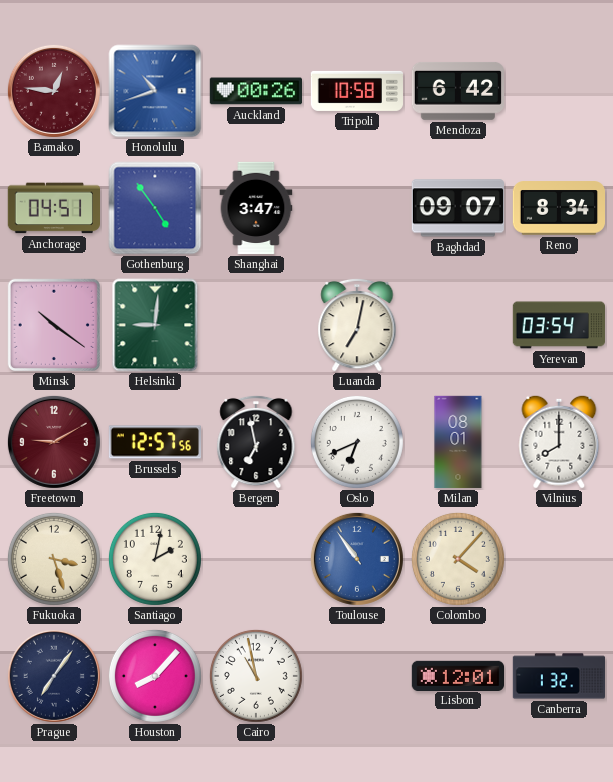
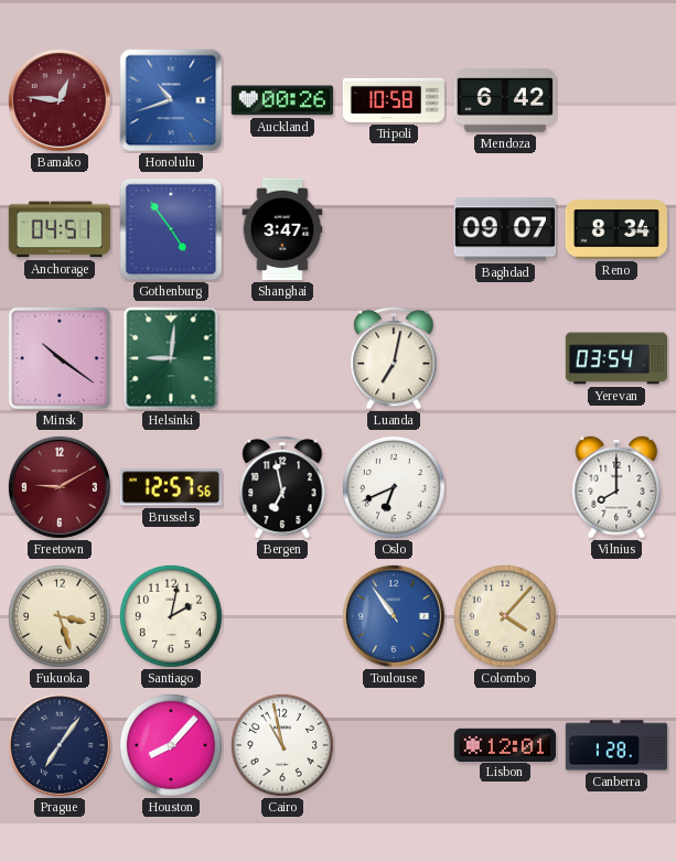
Milan: 08:01 -> none
Canberra: 1:32 -> 1:28
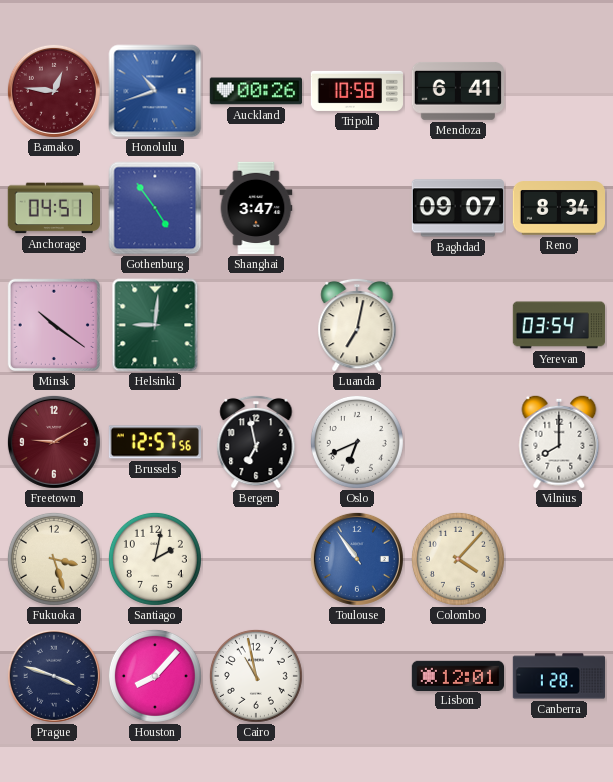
Mendoza: 6:42 -> 6:41
Prague: 7:06 -> 3:48
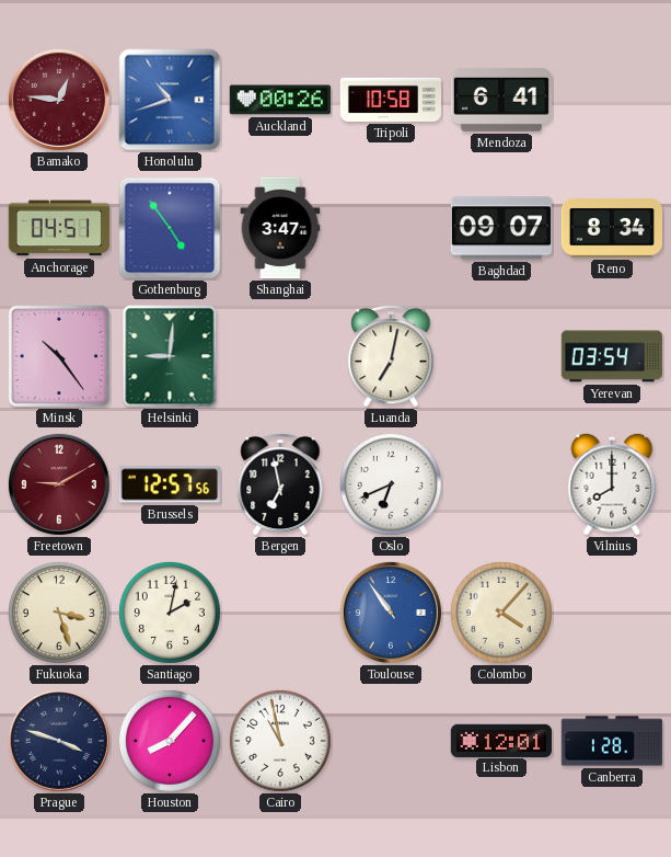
Minsk: 10:21 -> 10:24
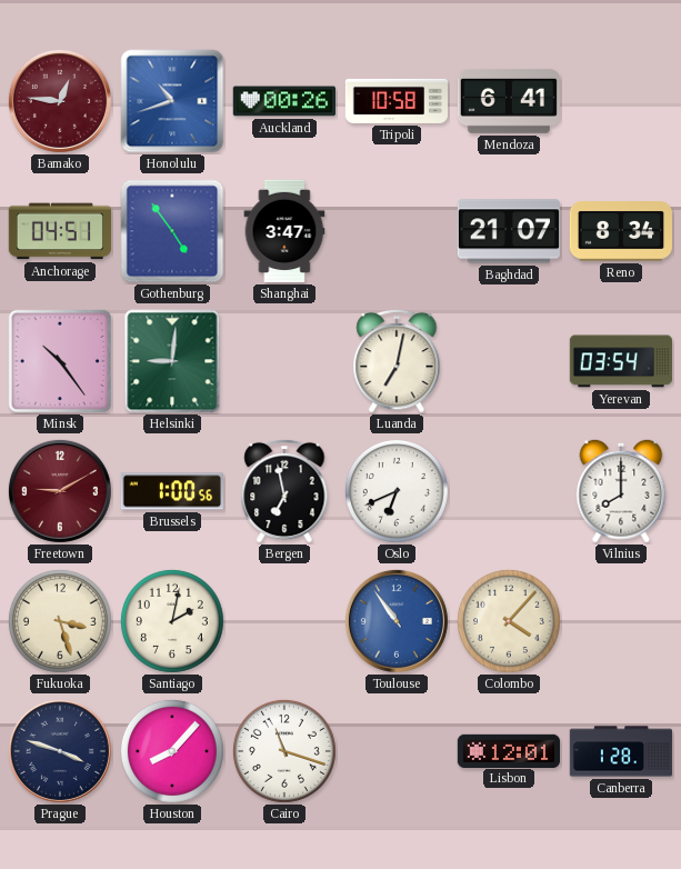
Baghdad: 09:07 -> 21:07
Brussels: 12:57 -> 1:00
Cairo: 10:58 -> 11:18
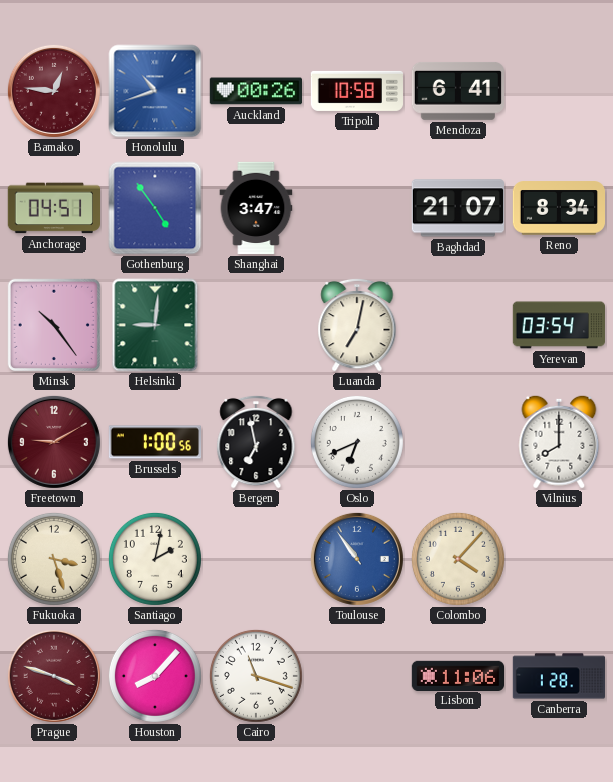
Prague dial: navy -> burgundy
Lisbon: 12:01 -> 11:06
